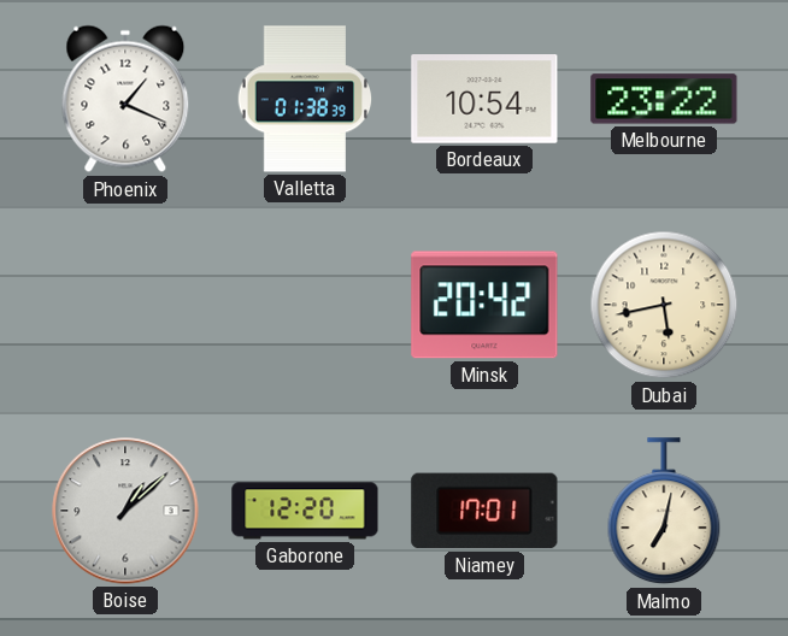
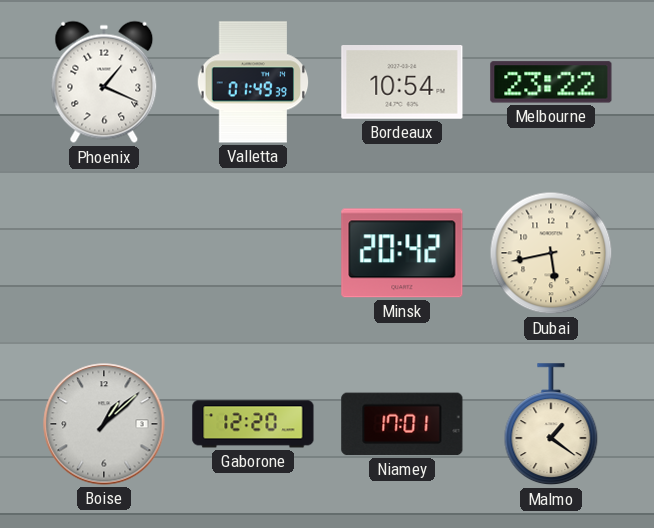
Valletta: 01:38 -> 01:49
Malmo: 7:02 -> 1:21
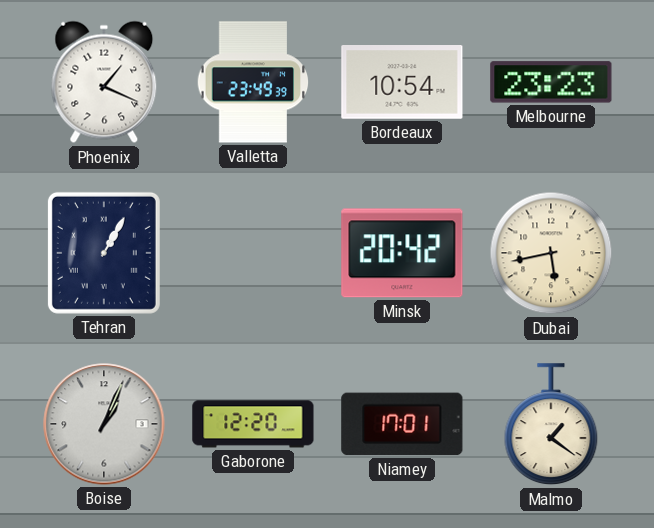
Valletta: 01:49 -> 23:49
Melbourne: 23:22 -> 23:23
Tehran: none -> 1:05
Boise: 1:08 -> 1:04
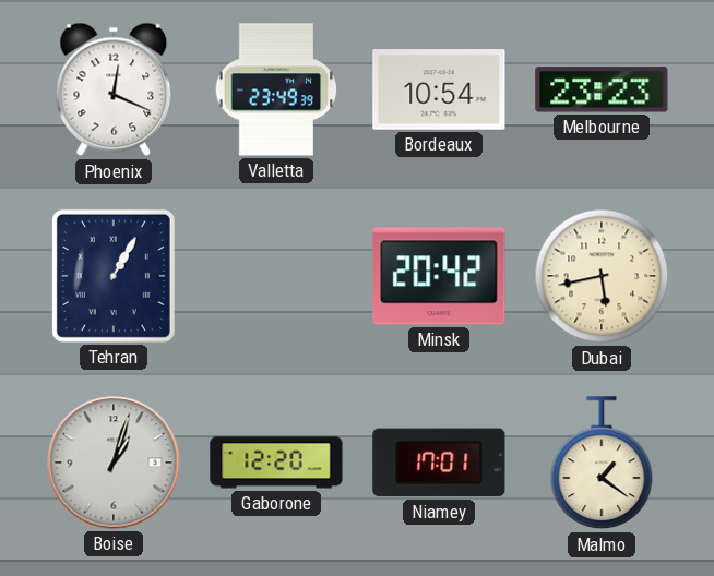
Phoenix: 1:19 -> 12:19
Boise: 1:04 -> 1:03
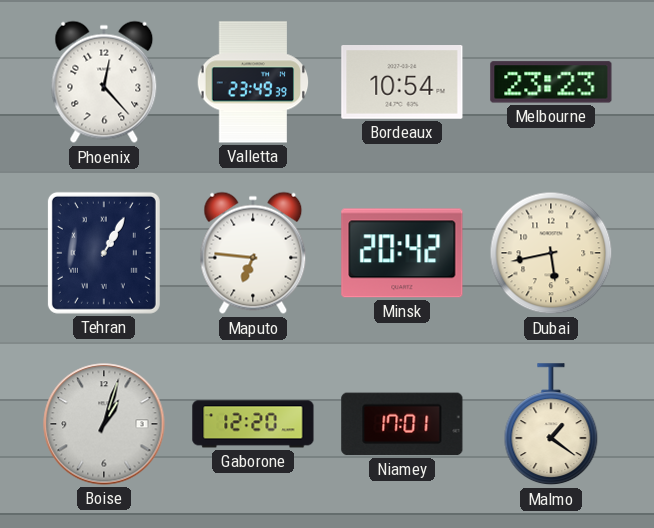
Phoenix: 12:19 -> 12:23
Maputo: none -> 6:46
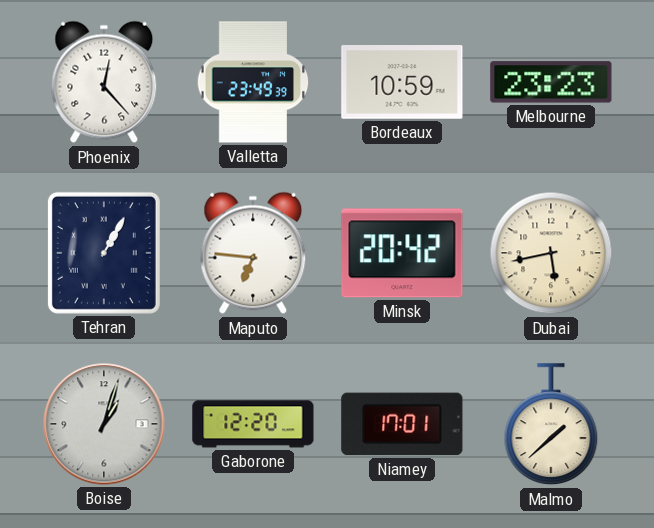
Bordeaux: 10:54 -> 10:59
Malmo: 1:21 -> 1:38
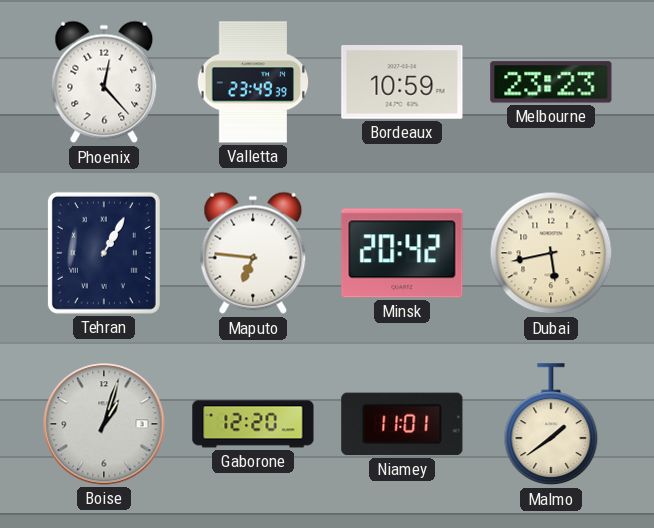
Niamey: 17:01 -> 11:01
Malmo: 1:38 -> 1:39
